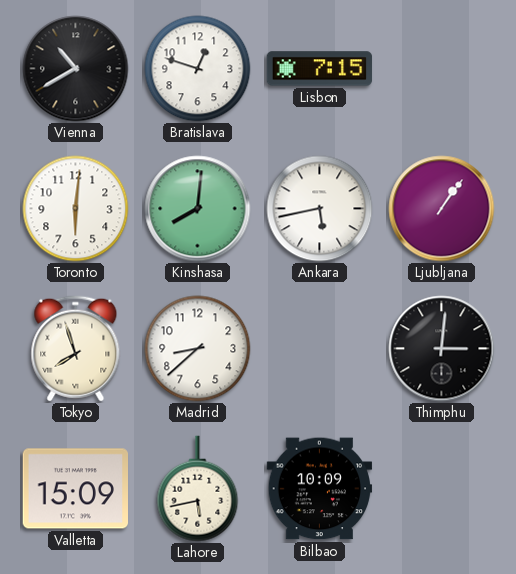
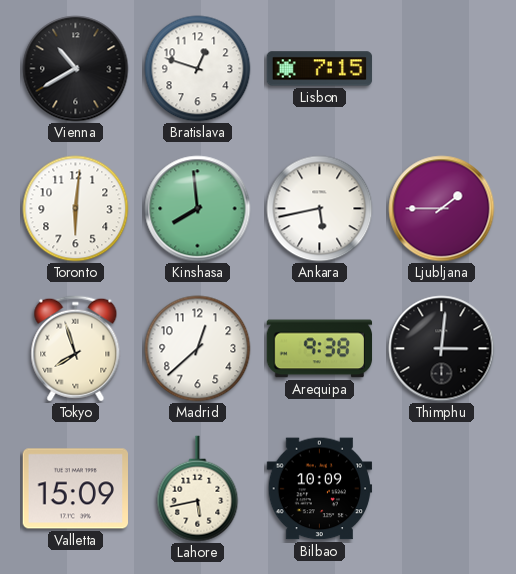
Kinshasa: 8:01 -> 7:59
Ljubljana: 1:06 -> 1:45
Madrid: 8:38 -> 12:38
Arequipa: none -> 9:38
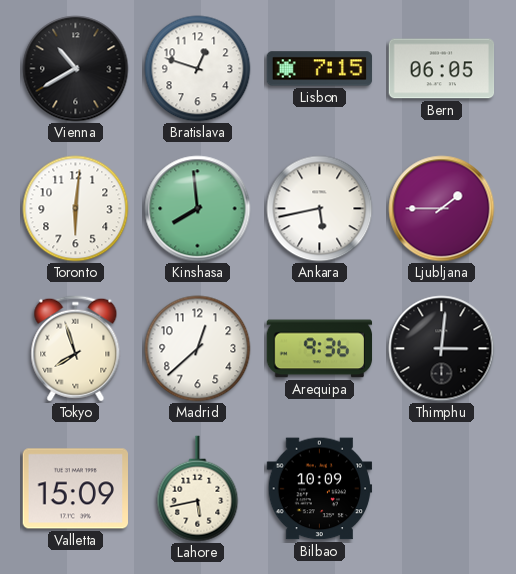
Bern: none -> 06:05
Arequipa: 9:38 -> 9:36
